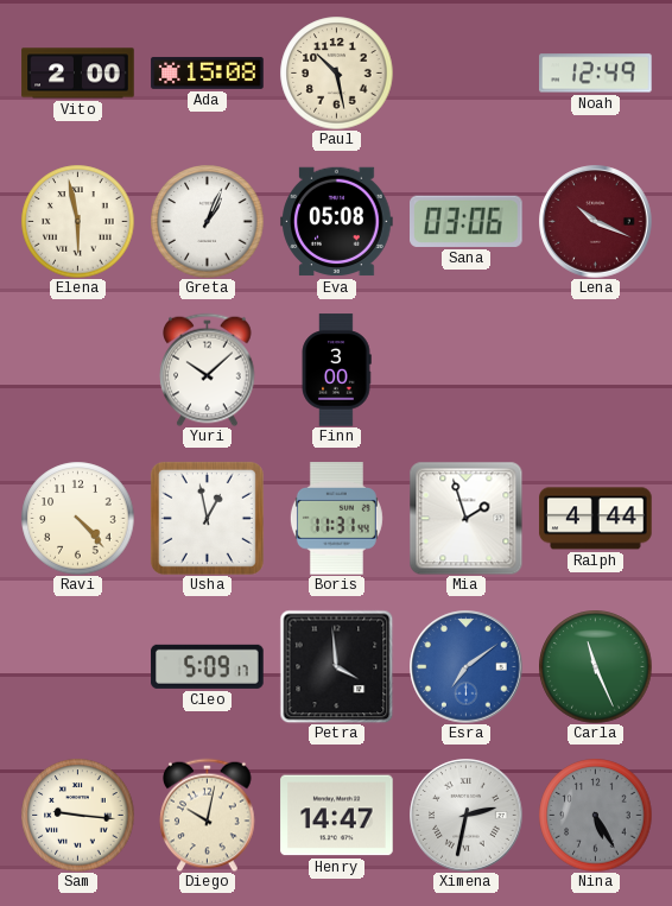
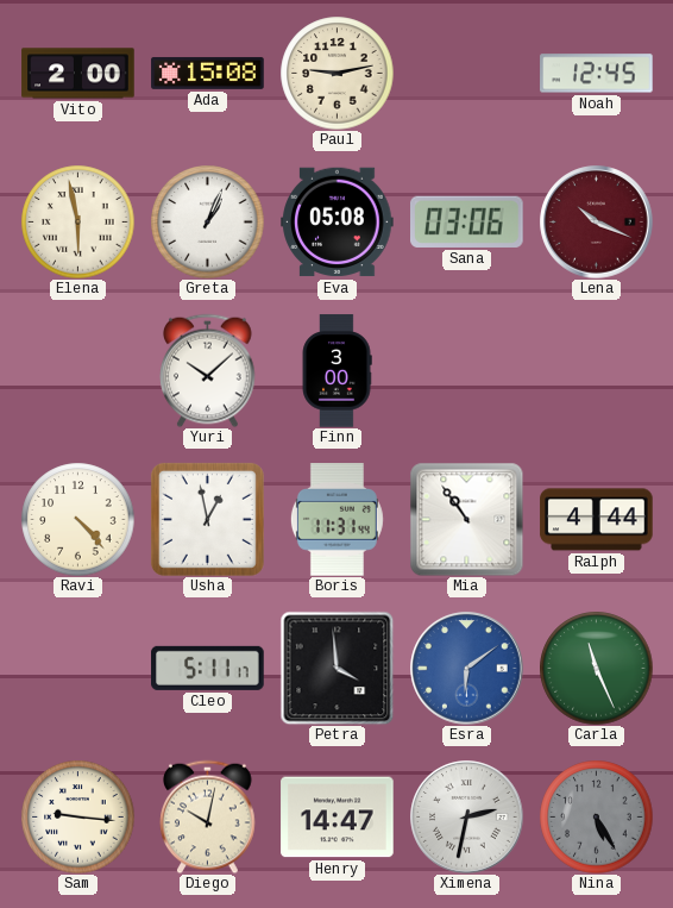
Paul: 10:28 -> 9:13
Noah: 12:49 -> 12:45
Mia: 1:57 -> 10:54
Cleo: 5:09 -> 5:11
Esra: 7:09 -> 6:09
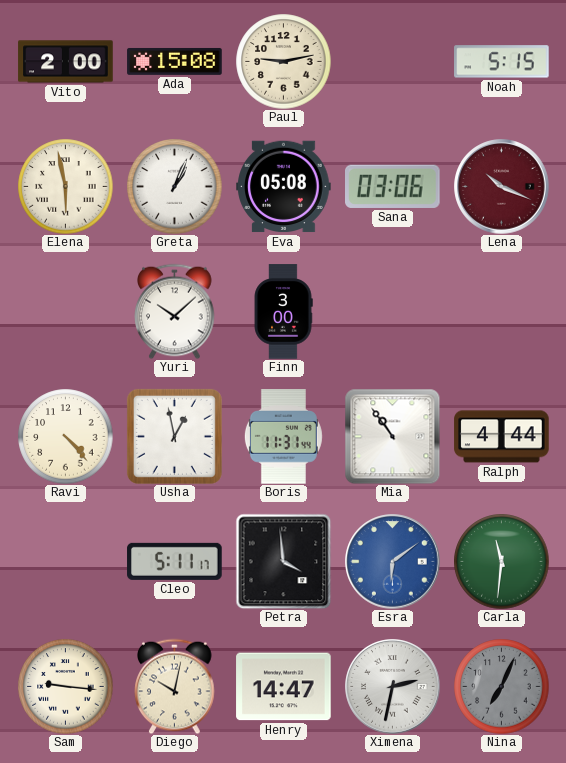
Noah: 12:45 -> 5:15
Carla: 11:26 -> 11:31
Nina: 5:25 -> 7:04
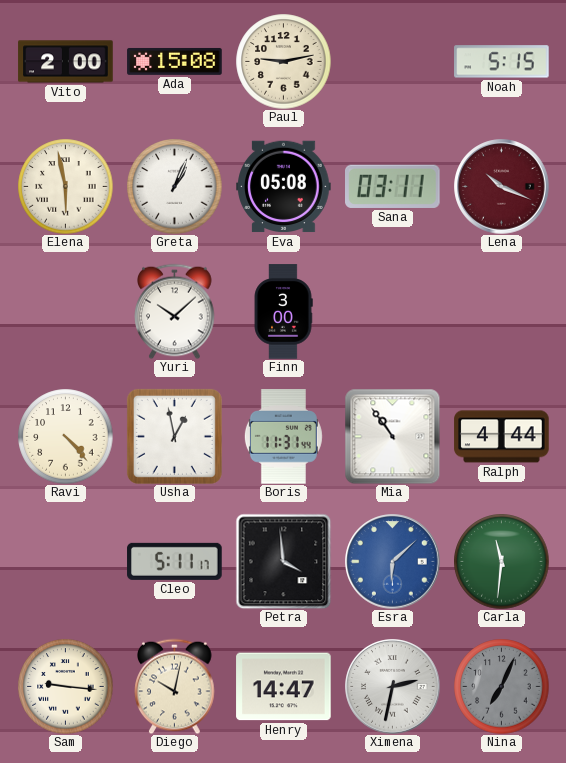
Sana: 03:06 -> 03:11
Esra: 6:09 -> 6:08
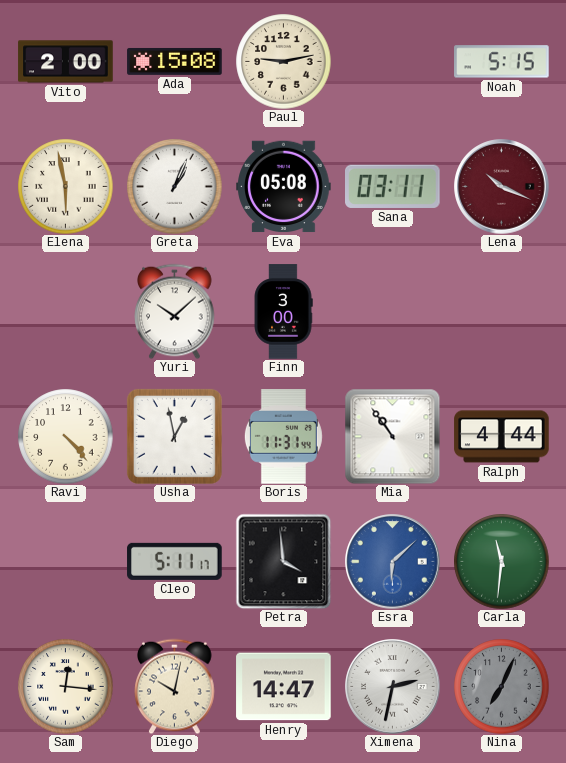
Sam: 9:16 -> 12:16
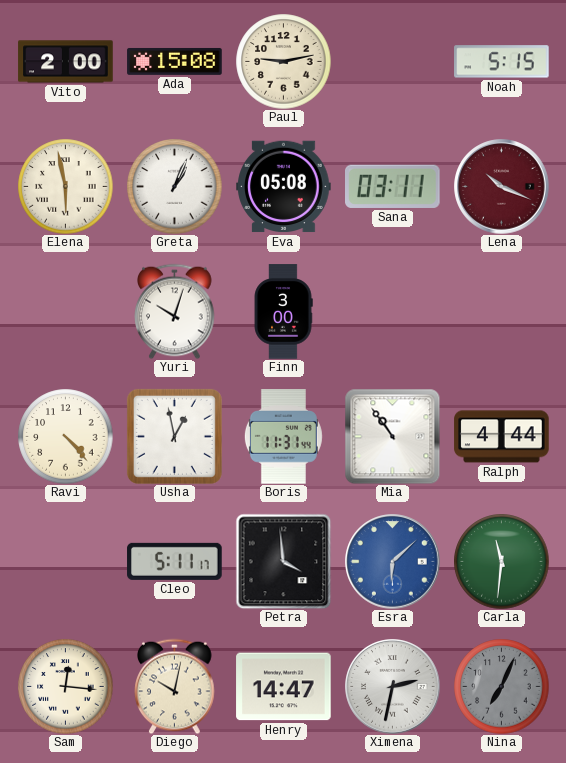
Yuri: 10:08 -> 10:03
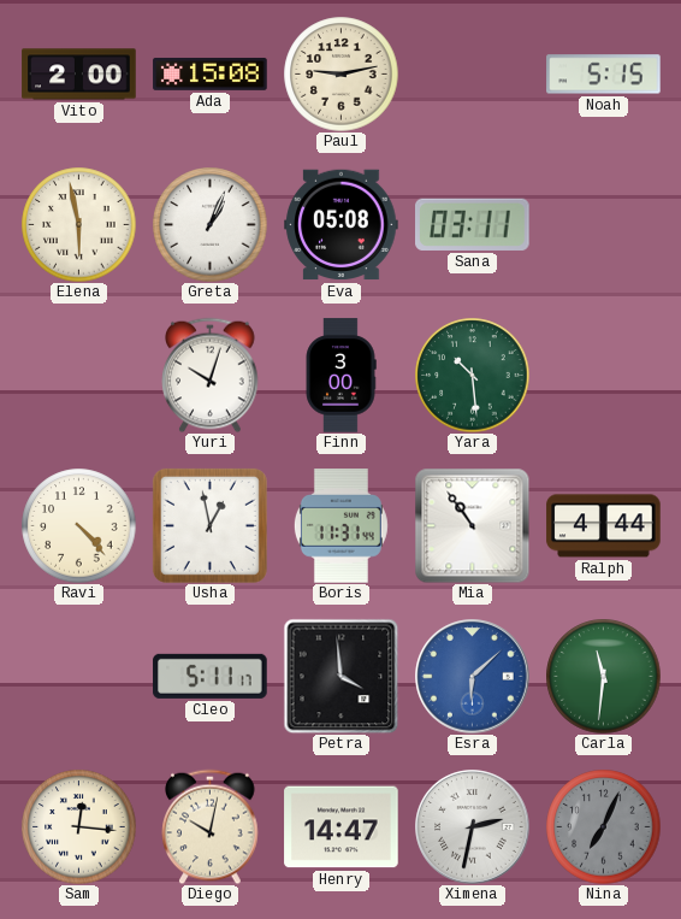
Lena: 10:19 -> none
Yara: none -> 10:29
